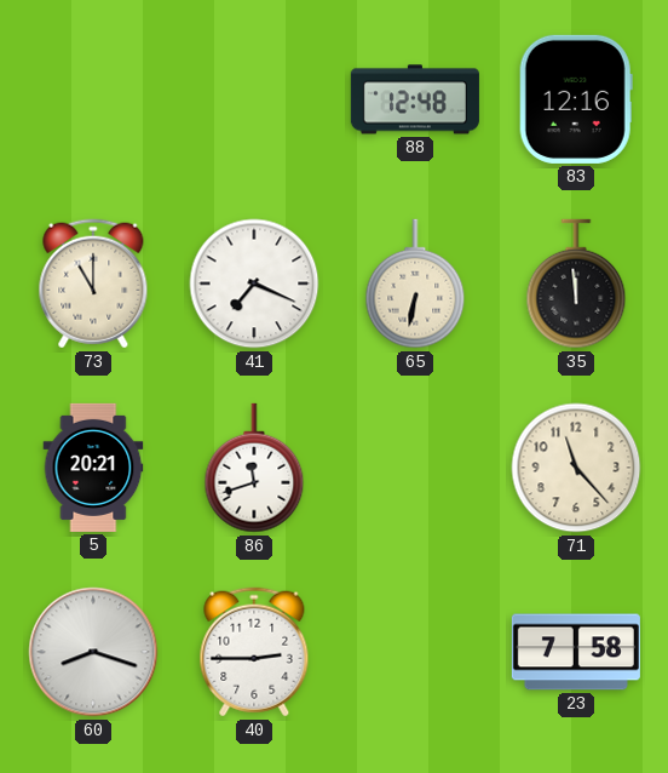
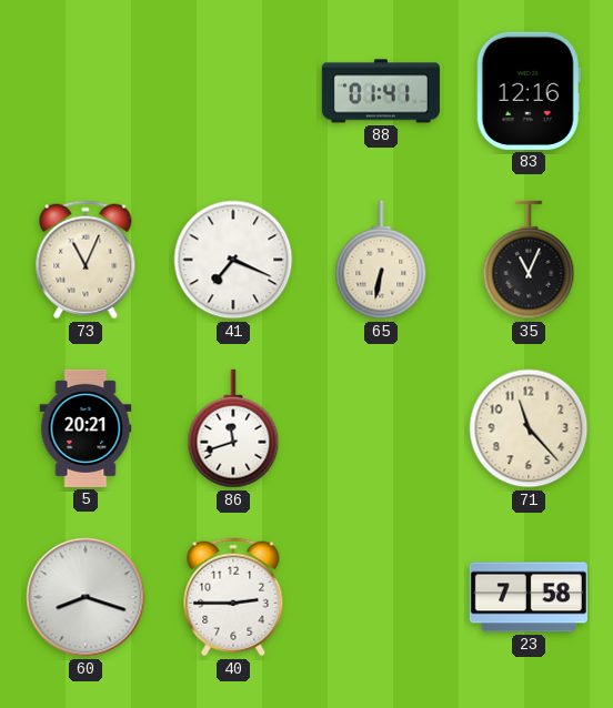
88: 12:48 -> 01:41
73: 11:00 -> 11:04
35: 11:59 -> 11:04
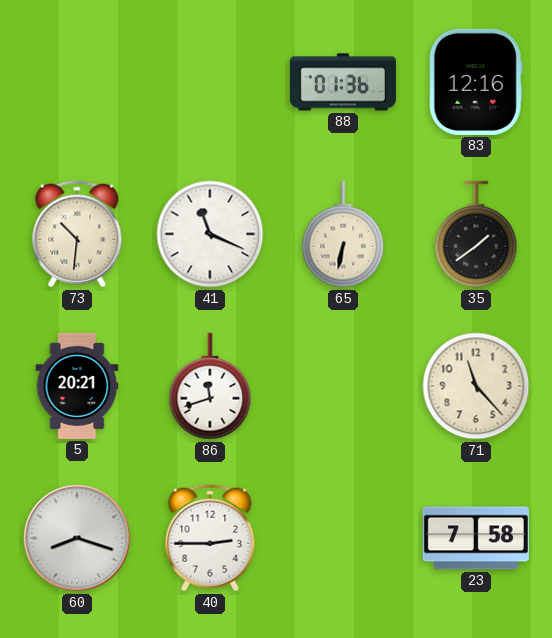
88: 01:41 -> 01:36
73: 11:04 -> 10:31
41: 7:19 -> 11:19
35: 11:04 -> 1:39
